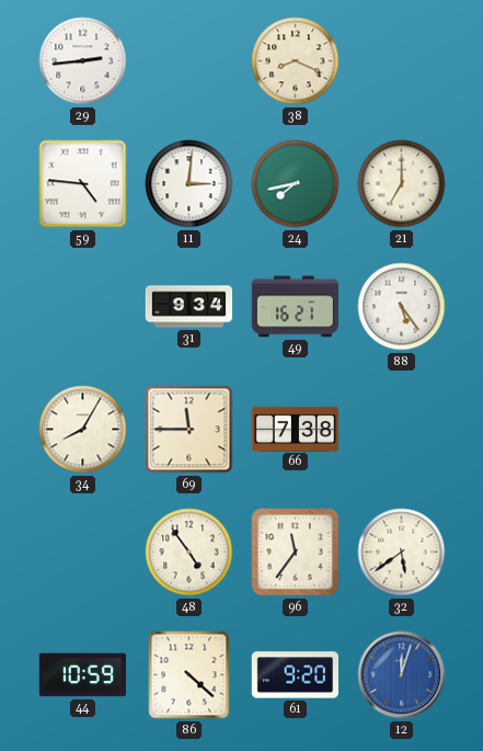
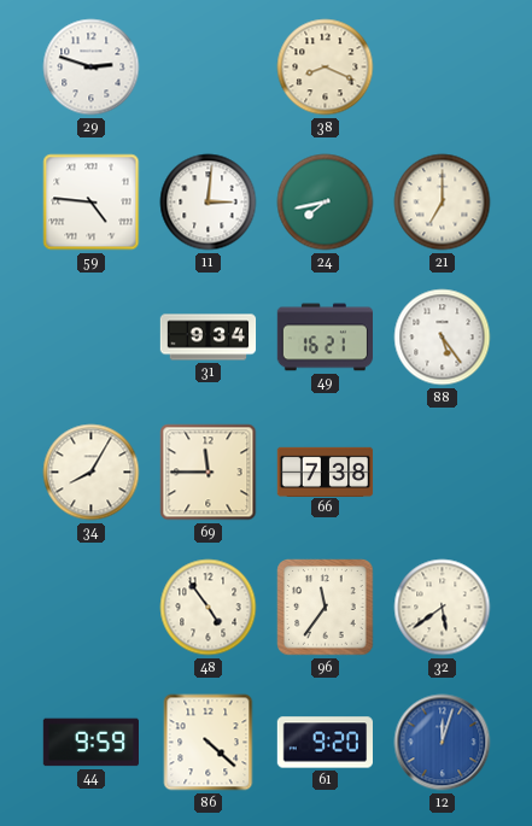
29: 2:44 -> 2:48
44: 10:59 -> 9:59
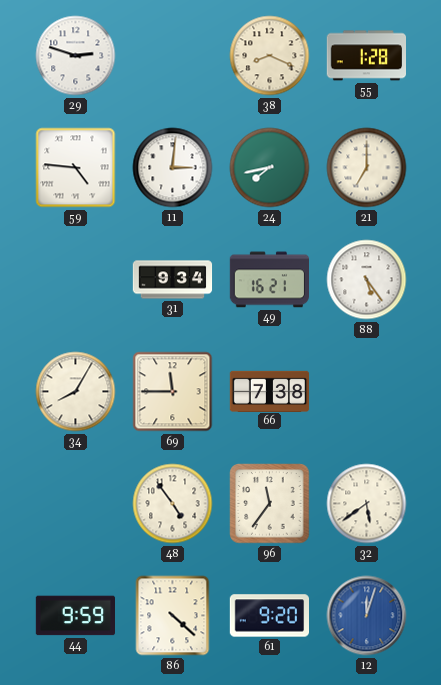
55: none -> 1:28
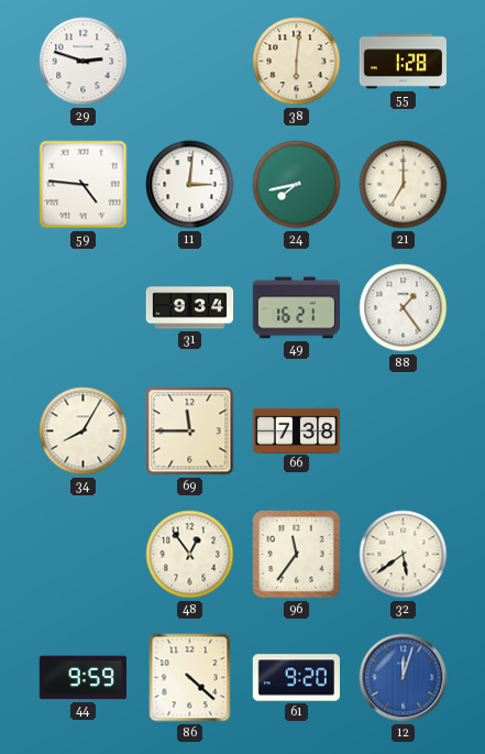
38: 8:19 -> 6:01
88: 5:24 -> 1:24
48: 4:54 -> 12:54
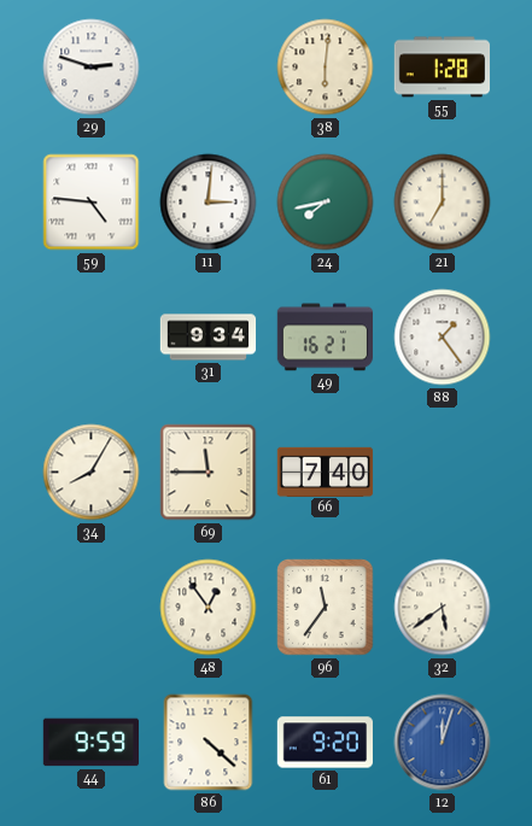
66: 7:38 -> 7:40
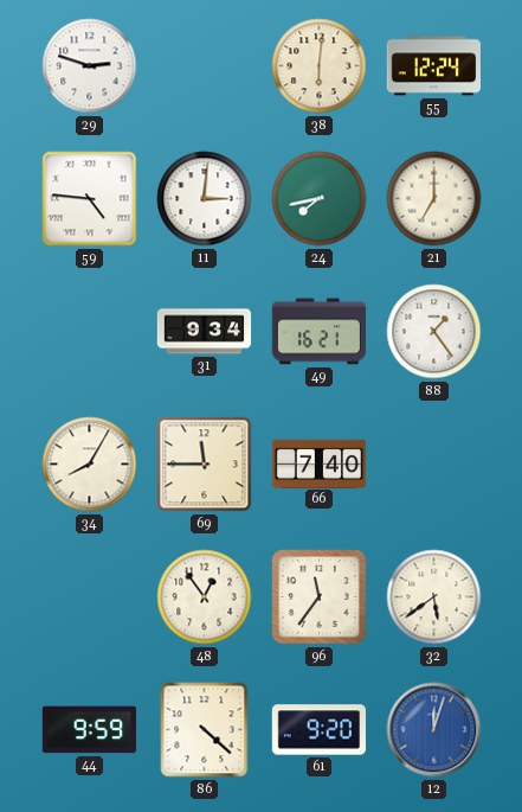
55: 1:28 -> 12:24
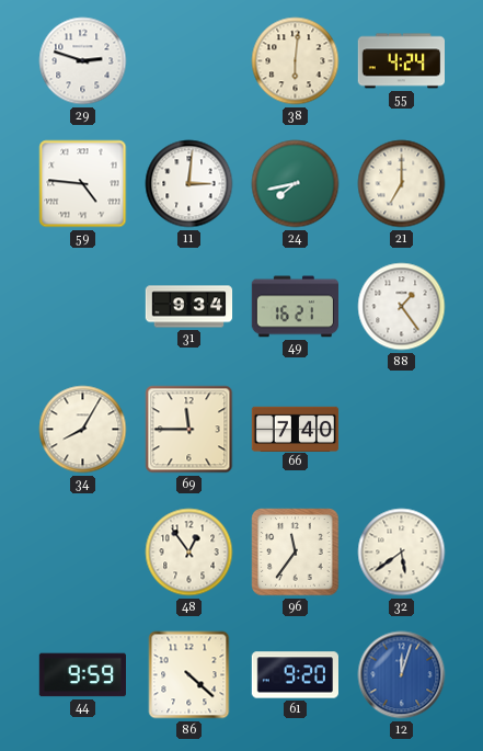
55: 12:24 -> 4:24
